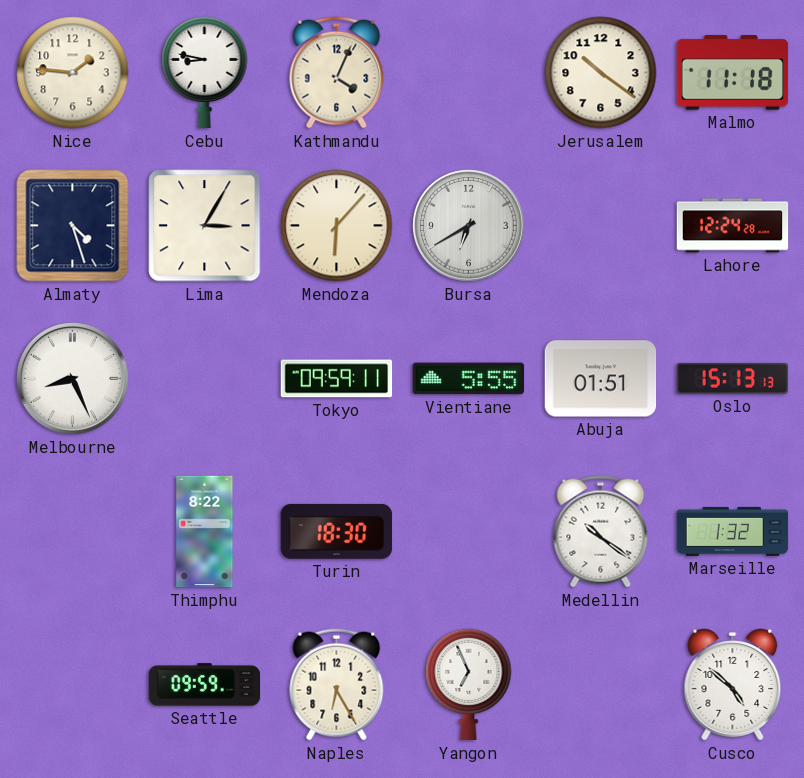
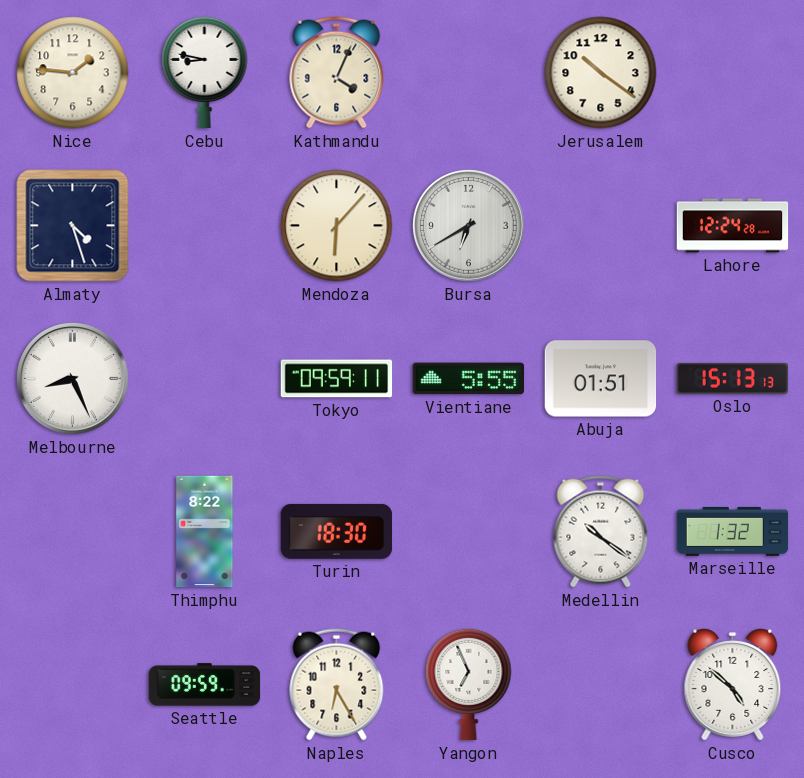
Malmo: 11:18 -> none
Lima: 3:05 -> none
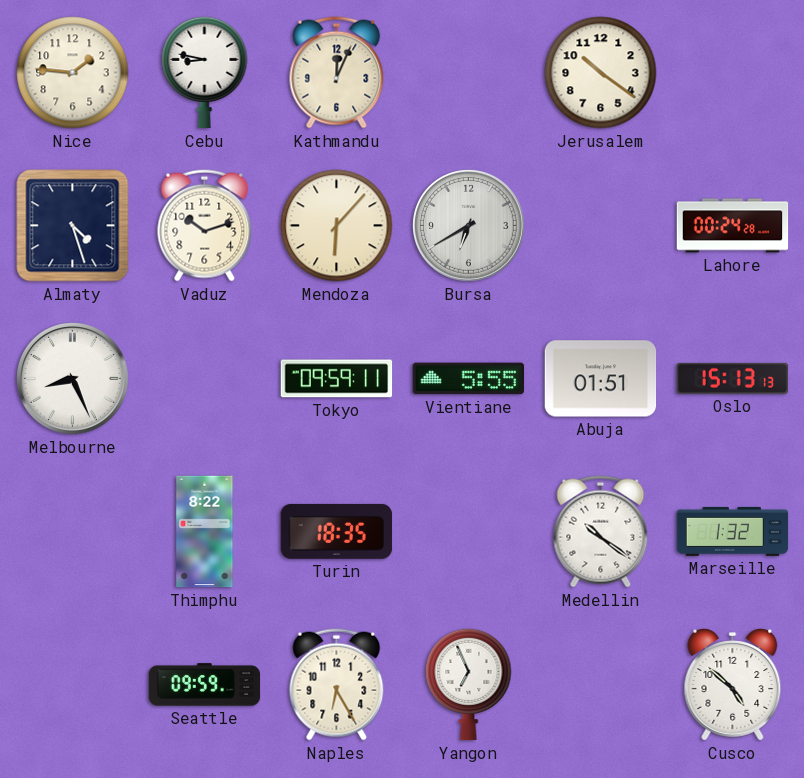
Kathmandu: 4:04 -> 12:04
Vaduz: none -> 10:12
Lahore: 12:24 -> 00:24
Turin: 18:30 -> 18:35
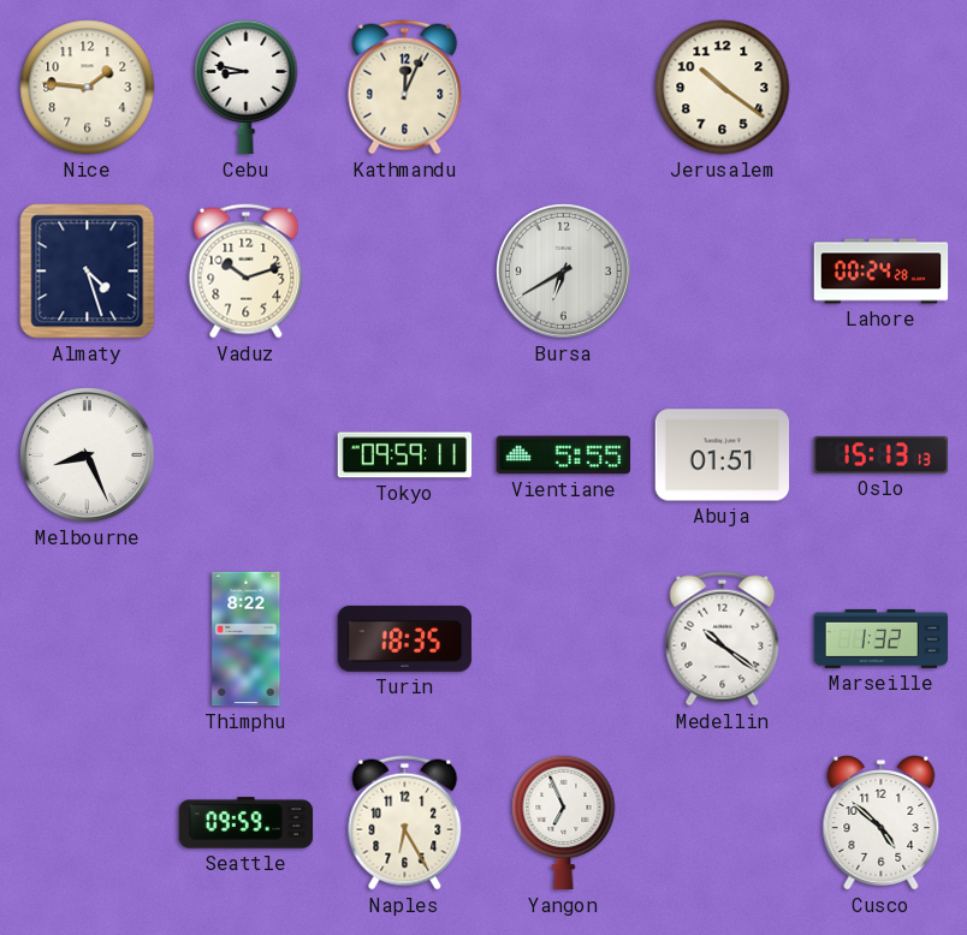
Mendoza: 6:07 -> none
